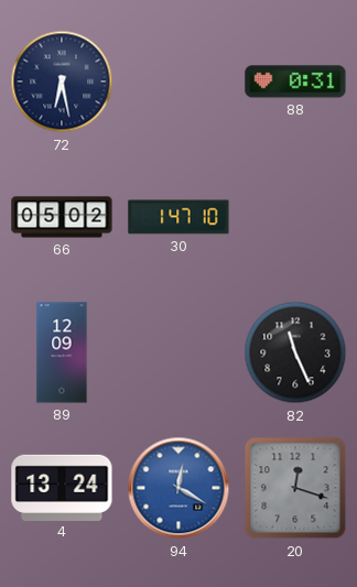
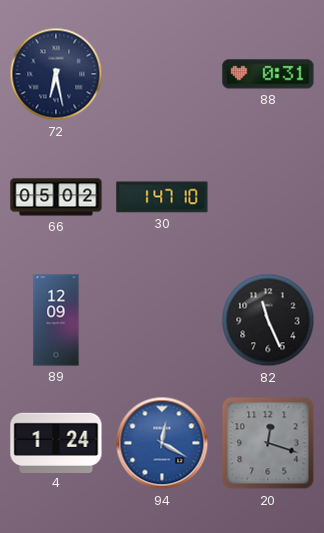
4: 13:24 -> 1:24
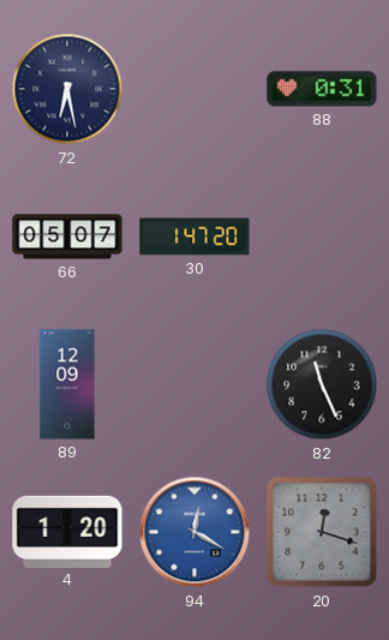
66: 05:02 -> 05:07
30: 1:47:10 -> 1:47:20
4: 1:24 -> 1:20
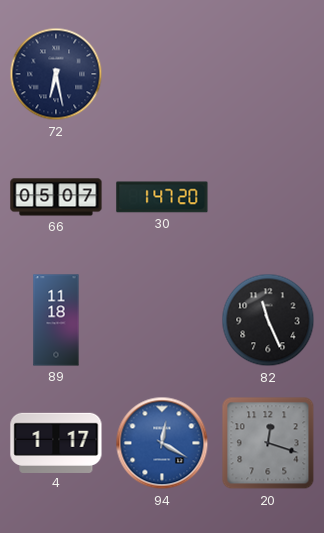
88: 0:31 -> none
89: 12:09 -> 11:18
4: 1:20 -> 1:17
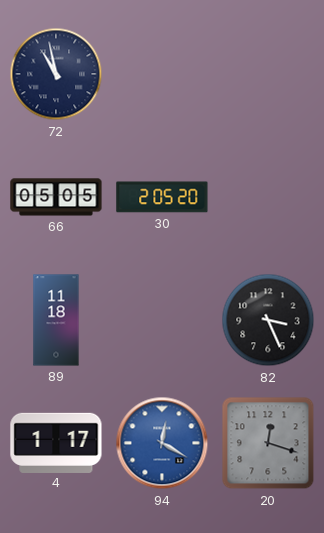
72: 6:28 -> 10:58
66: 05:07 -> 05:05
30: 1:47 -> 2:05
82: 11:26 -> 3:26
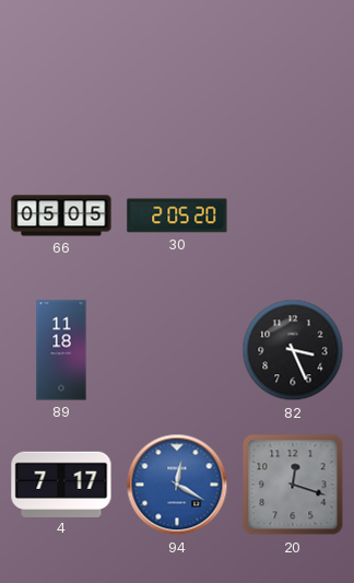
72: 10:58 -> none
4: 1:17 -> 7:17
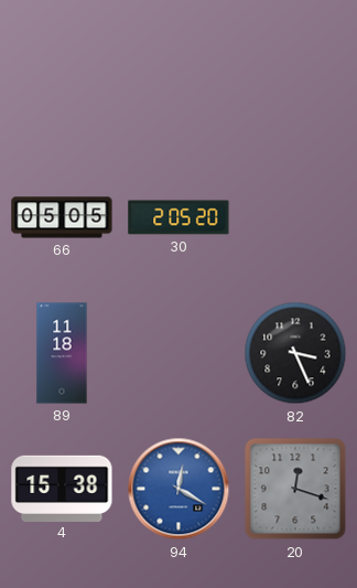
4: 7:17 -> 15:38
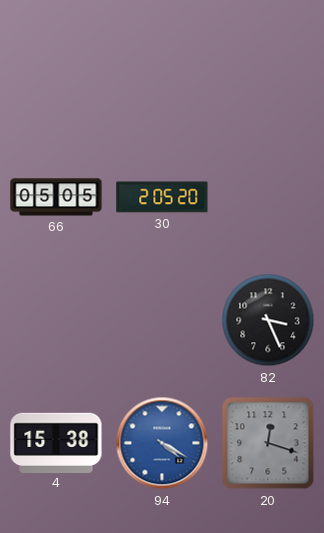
89: 11:18 -> none
94: 12:20 -> 4:20
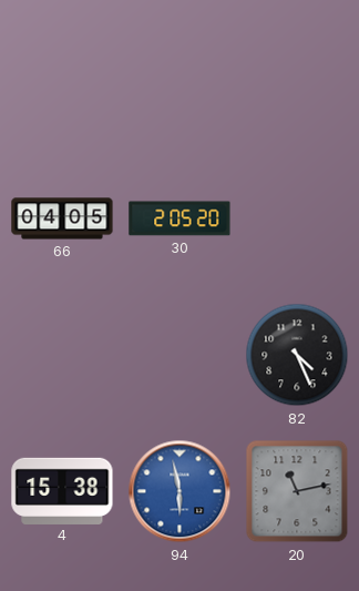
66: 05:05 -> 04:05
82: 3:26 -> 4:26
94: 4:20 -> 5:58
20: 12:18 -> 11:13
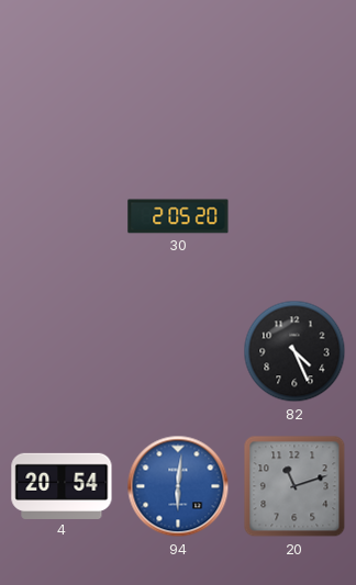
66: 04:05 -> none
4: 15:38 -> 20:54
94: 5:58 -> 6:01
20: 11:13 -> 11:12
